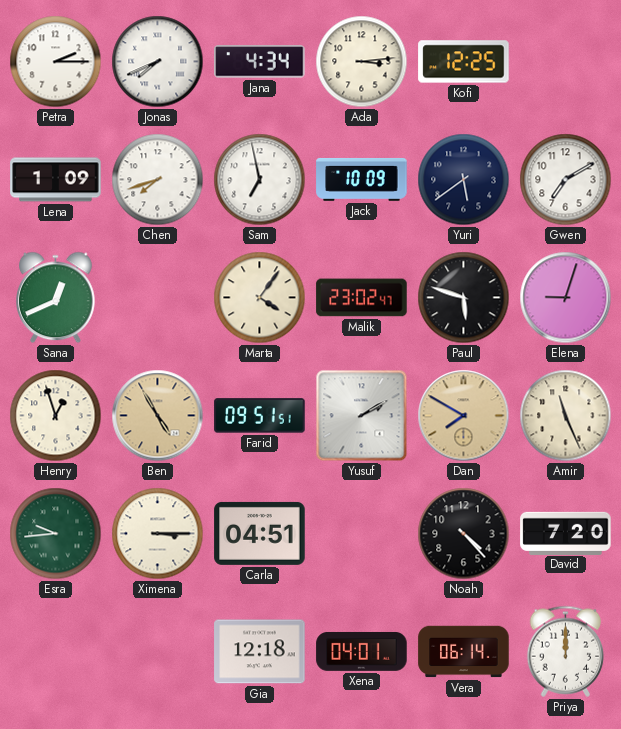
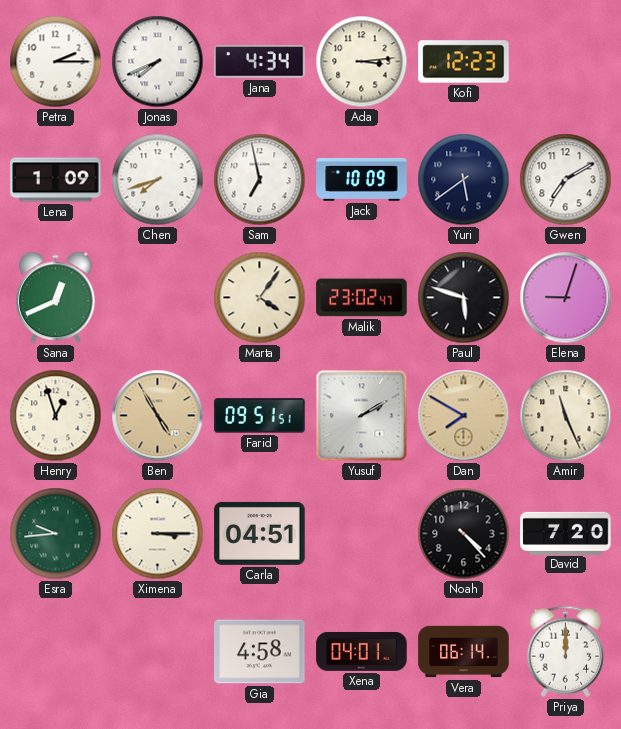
Kofi: 12:25 -> 12:23
Gia: 12:18 -> 4:58
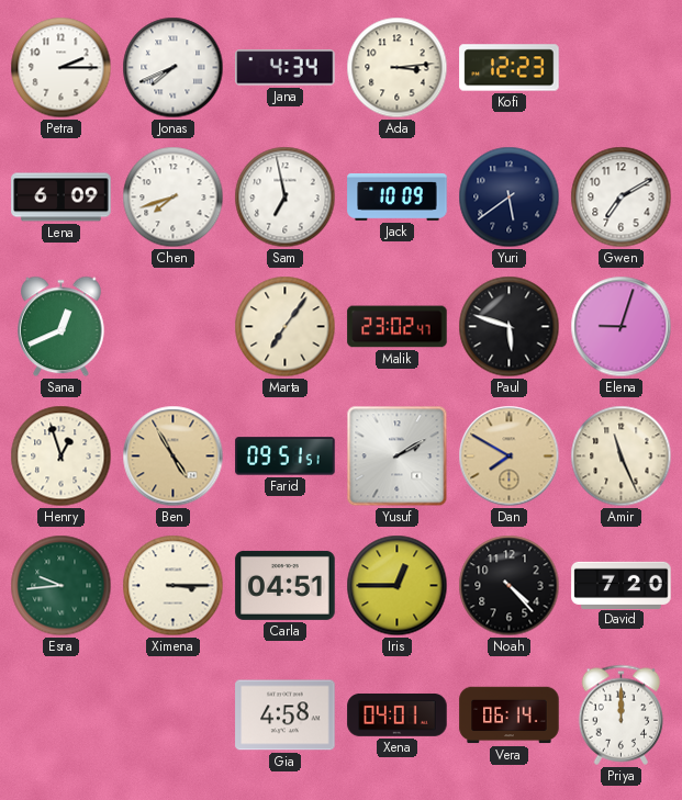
Lena: 1:09 -> 6:09
Marta: 4:06 -> 7:06
Iris: none -> 12:45
